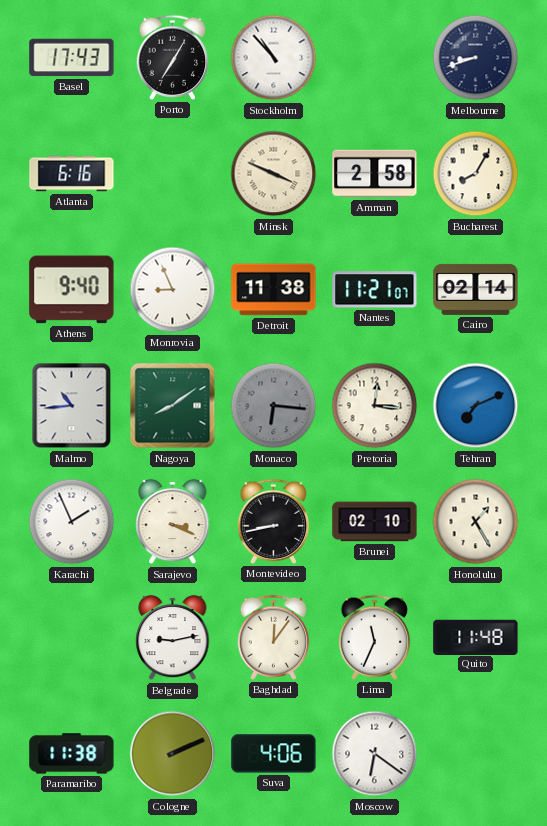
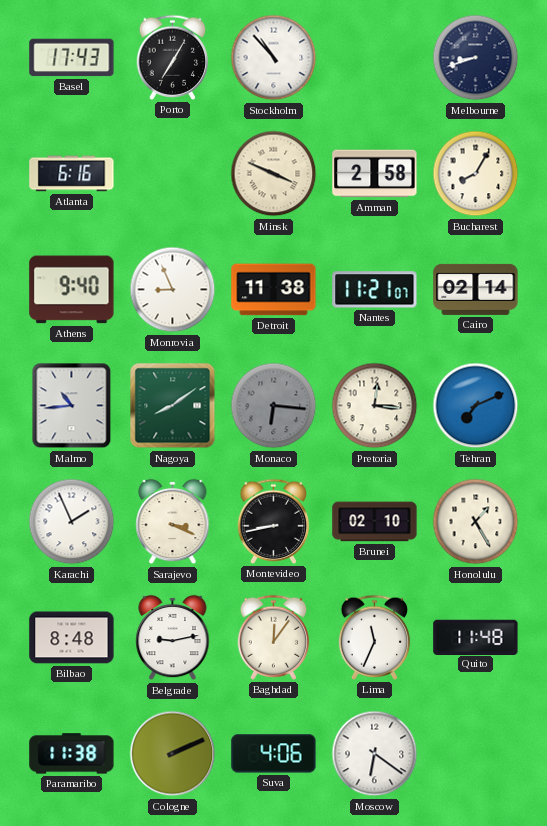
Bilbao: none -> 8:48
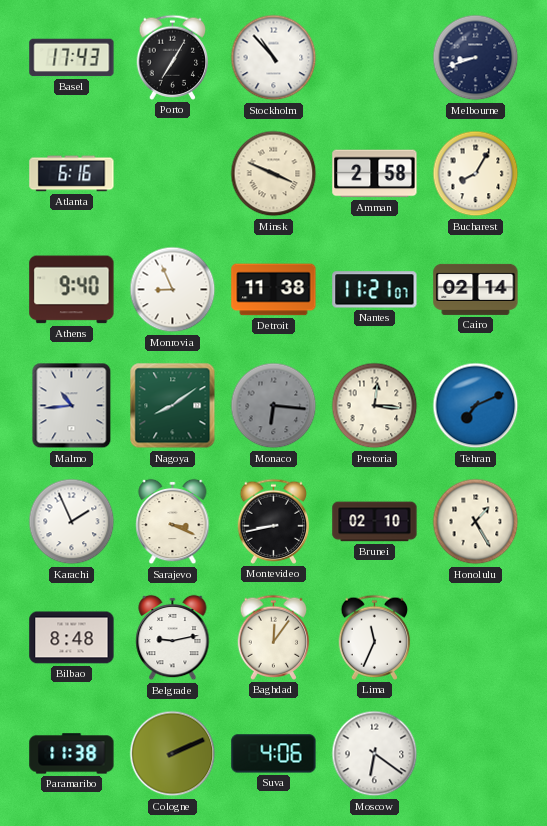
Quito: 11:48 -> none
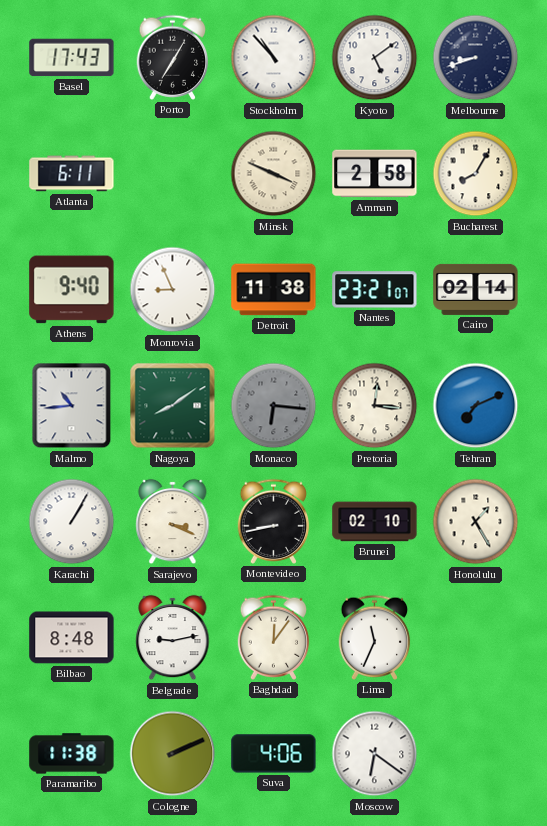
Kyoto: none -> 5:09
Atlanta: 6:16 -> 6:11
Nantes: 11:21 -> 23:21
Karachi: 1:56 -> 1:05
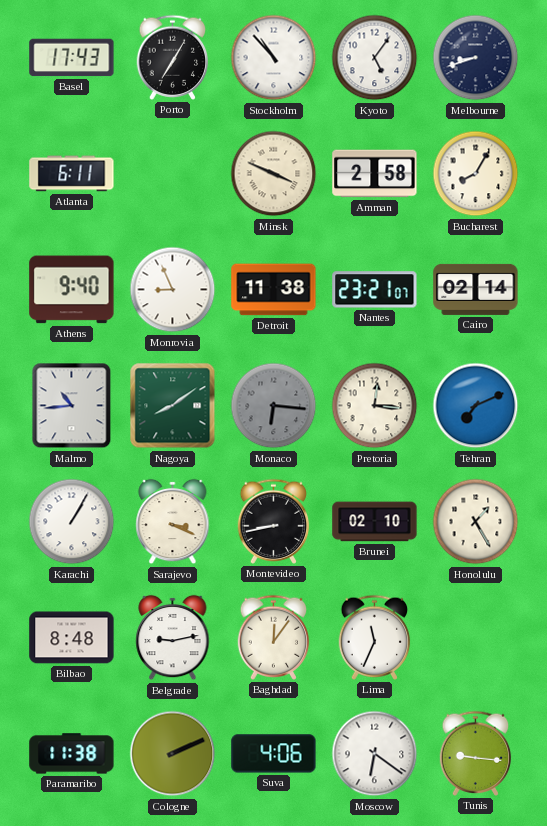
Kyoto: 5:09 -> 5:06
Tunis: none -> 9:16
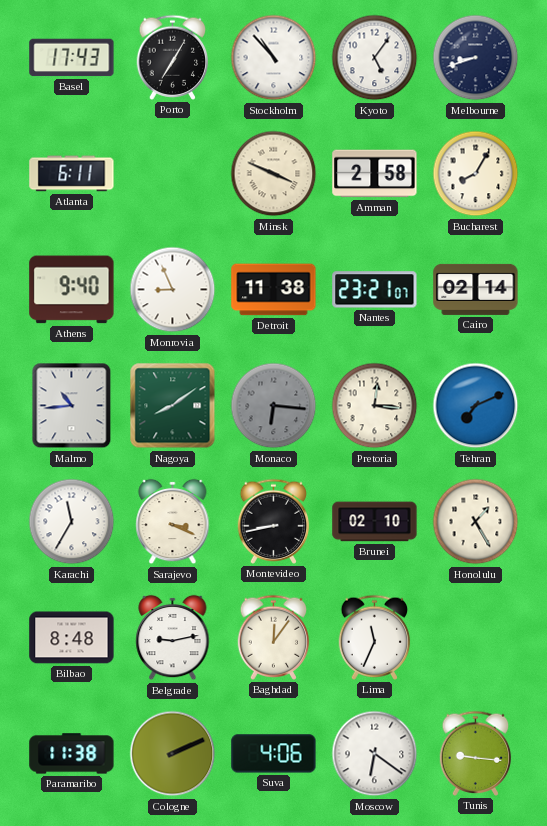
Karachi: 1:05 -> 11:35
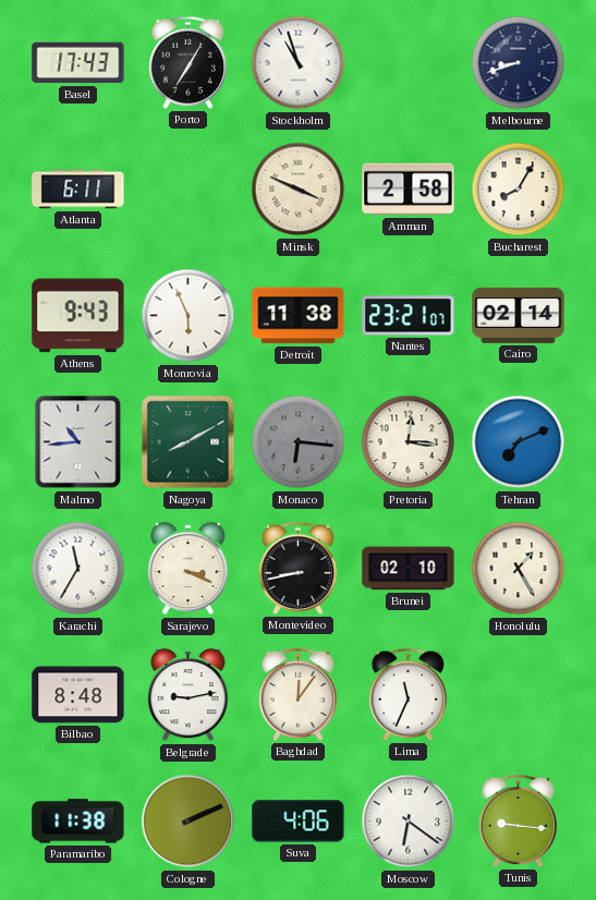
Stockholm: 10:53 -> 10:57
Kyoto: 5:06 -> none
Athens: 9:40 -> 9:43
Monrovia: 8:56 -> 5:56
Nagoya: 8:09 -> 8:10
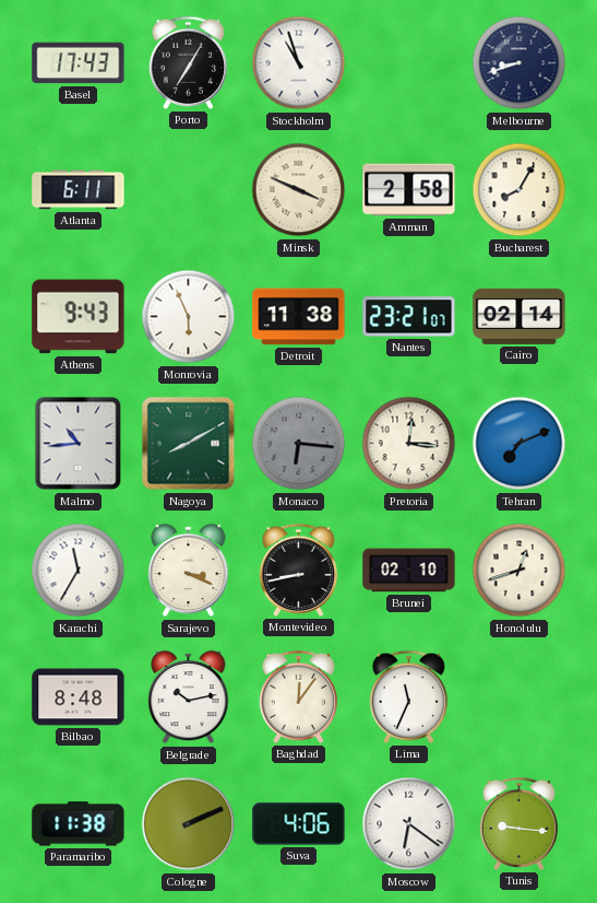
Honolulu: 1:25 -> 12:42
Belgrade: 9:13 -> 10:13
